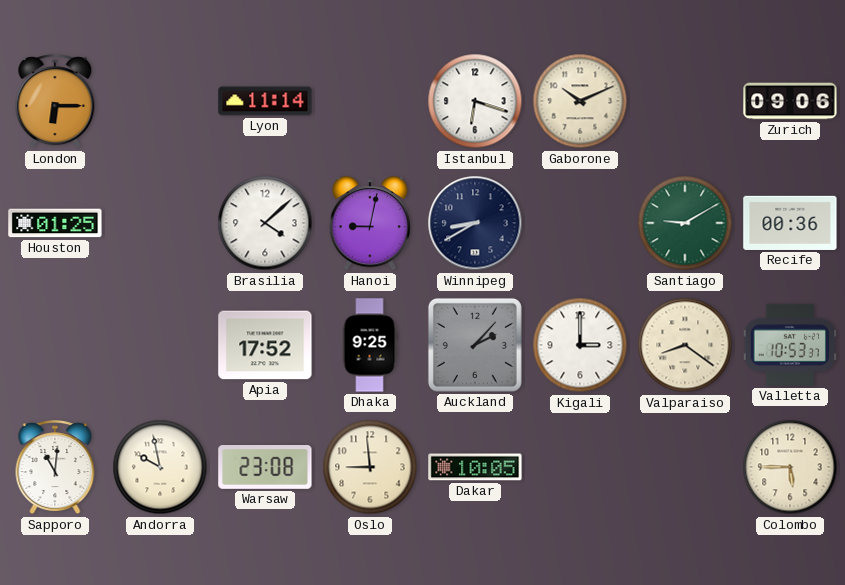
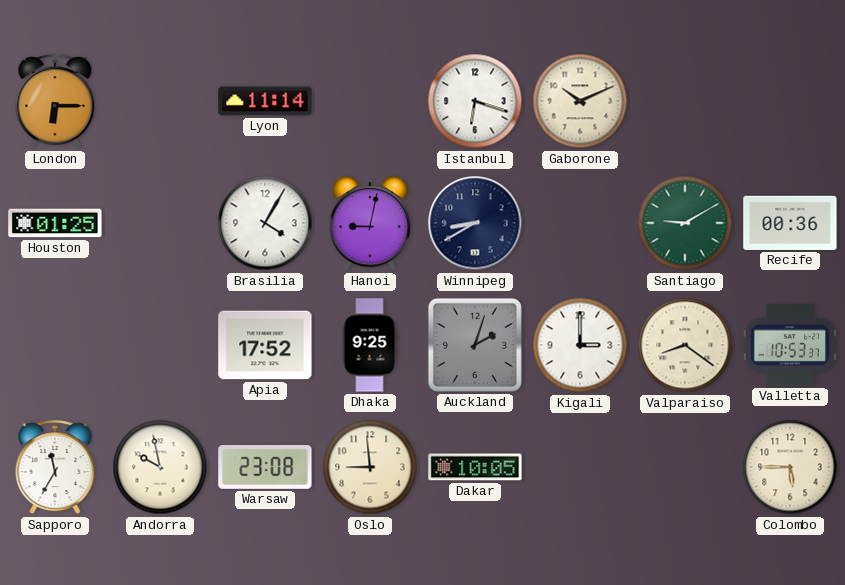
Zurich: 09:06 -> none
Brasilia: 4:08 -> 4:05
Auckland: 2:07 -> 2:03
Sapporo: 11:01 -> 11:35
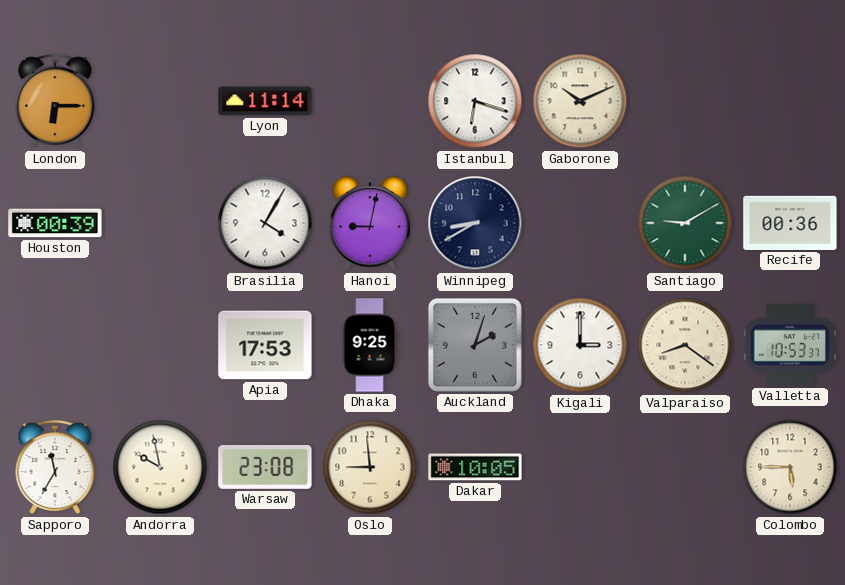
Houston: 01:25 -> 00:39
Apia: 17:52 -> 17:53
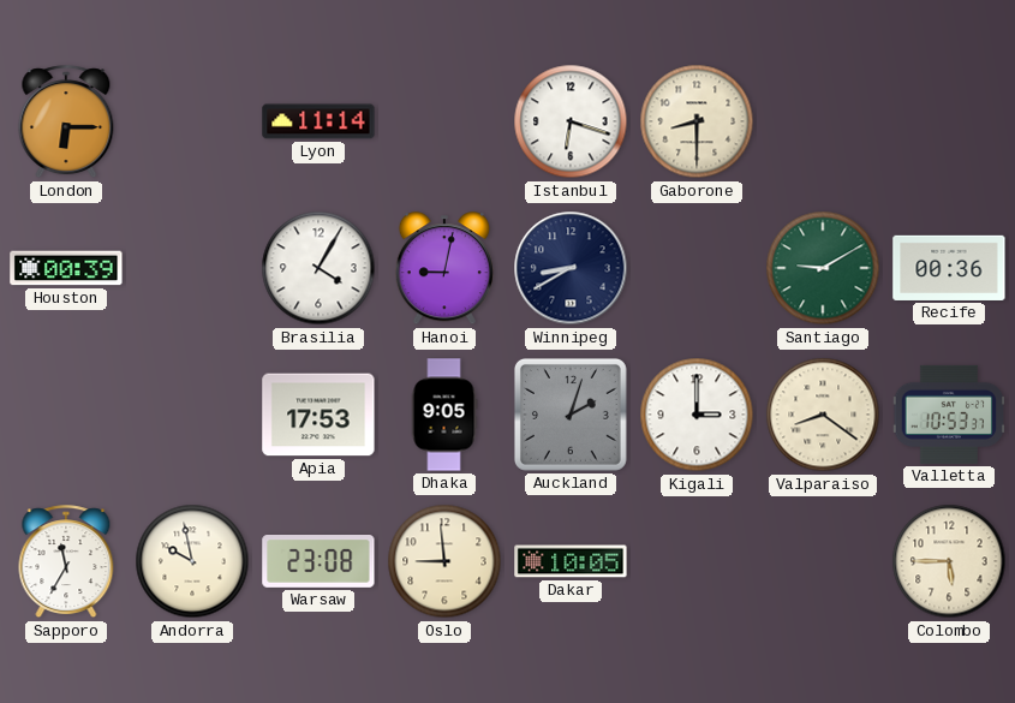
Gaborone: 10:11 -> 8:30
Dhaka: 9:25 -> 9:05
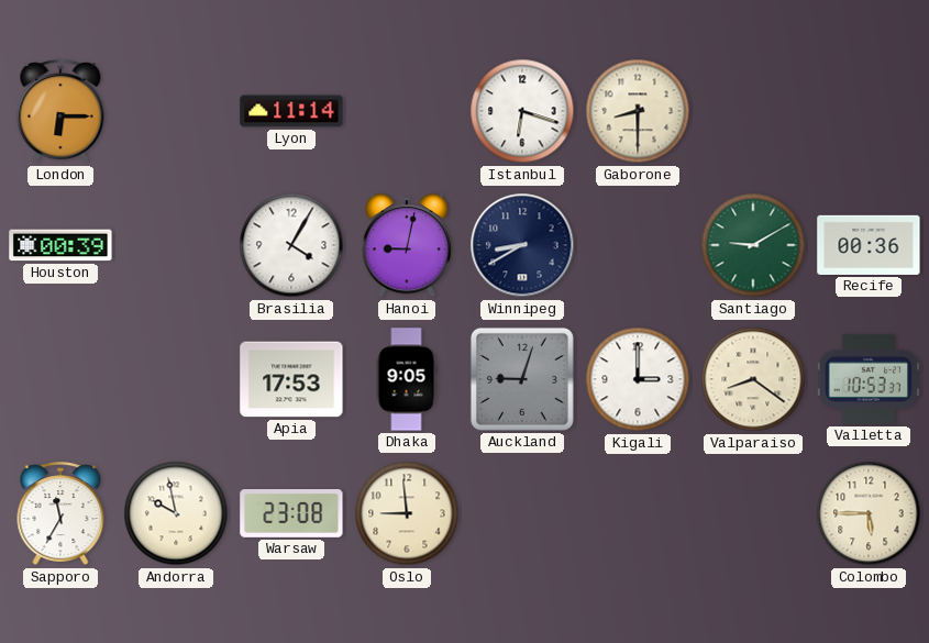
Auckland: 2:03 -> 9:03
Dakar: 10:05 -> none
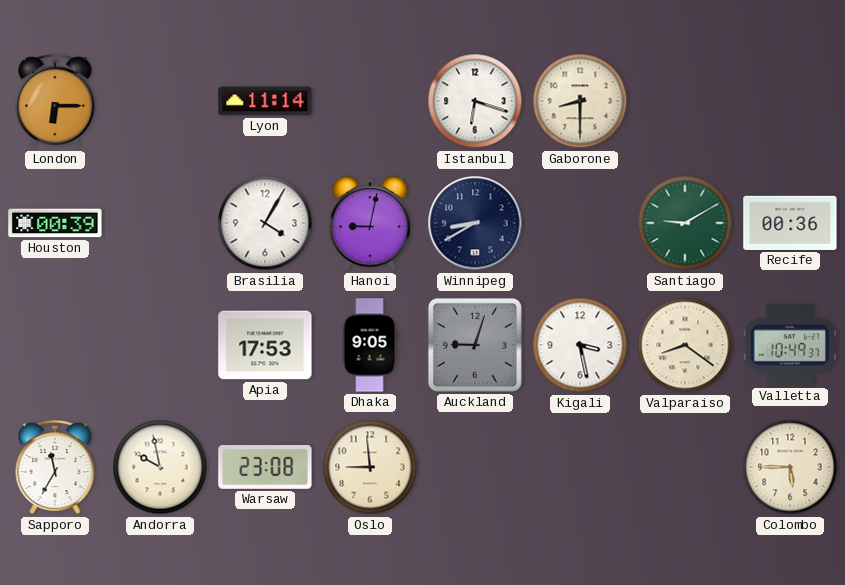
Kigali: 3:00 -> 3:28
Valletta: 10:53 -> 10:49
